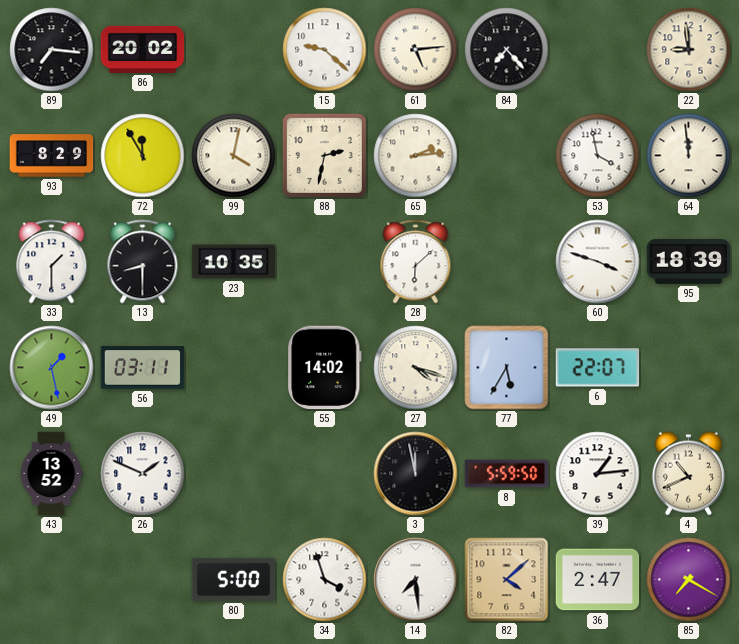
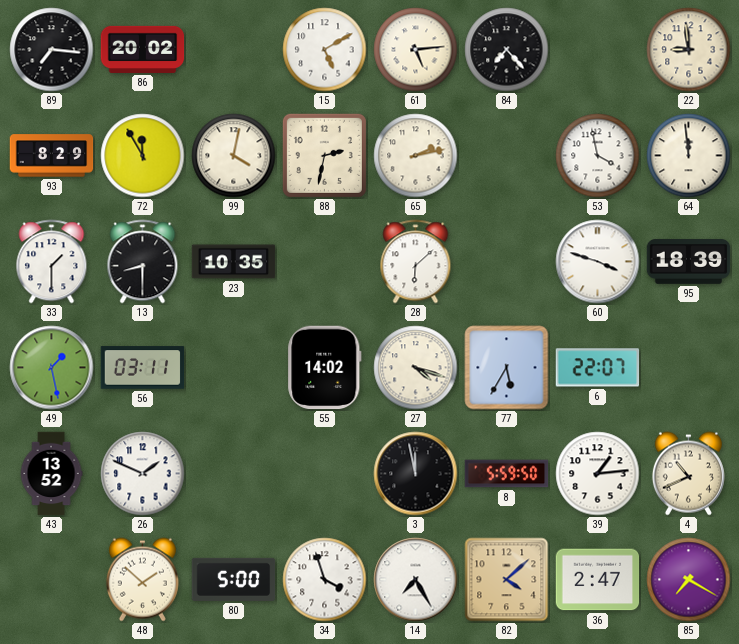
15: 9:22 -> 5:10
65: 2:14 -> 2:13
48: none -> 1:52
14: 7:29 -> 7:25
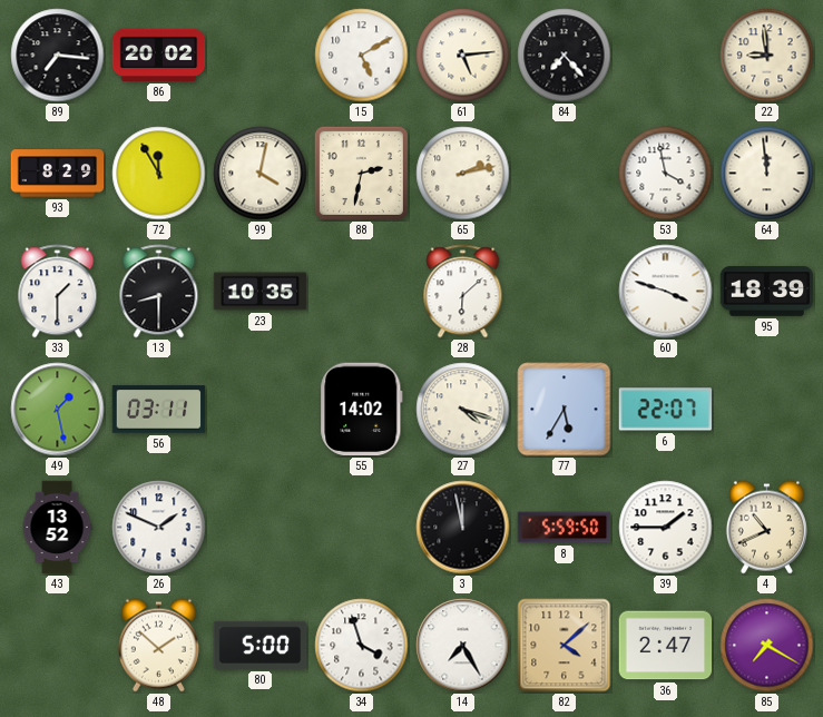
39: 1:14 -> 1:45
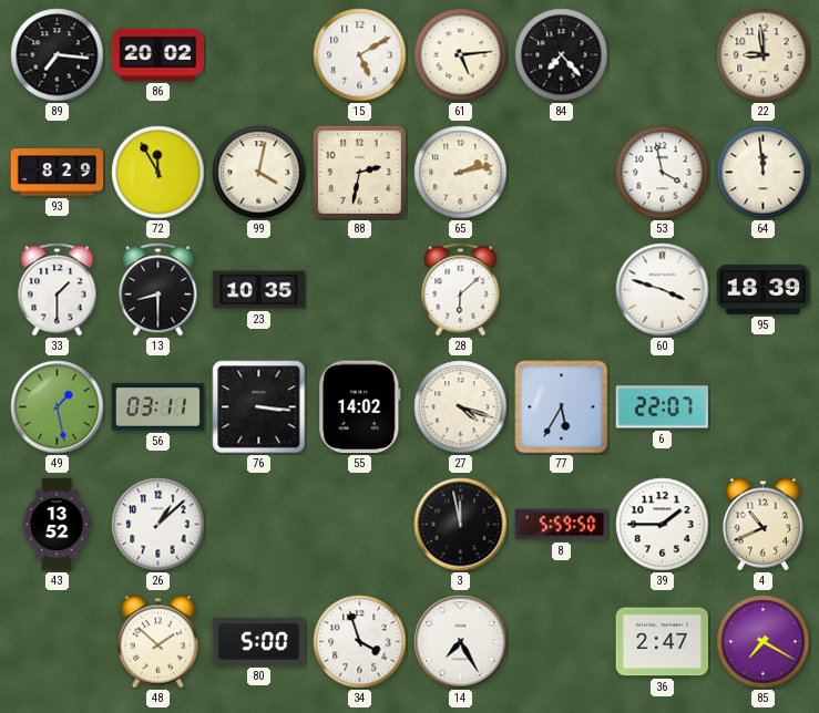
76: none -> 3:16
26: 1:49 -> 1:08
82: 4:08 -> none
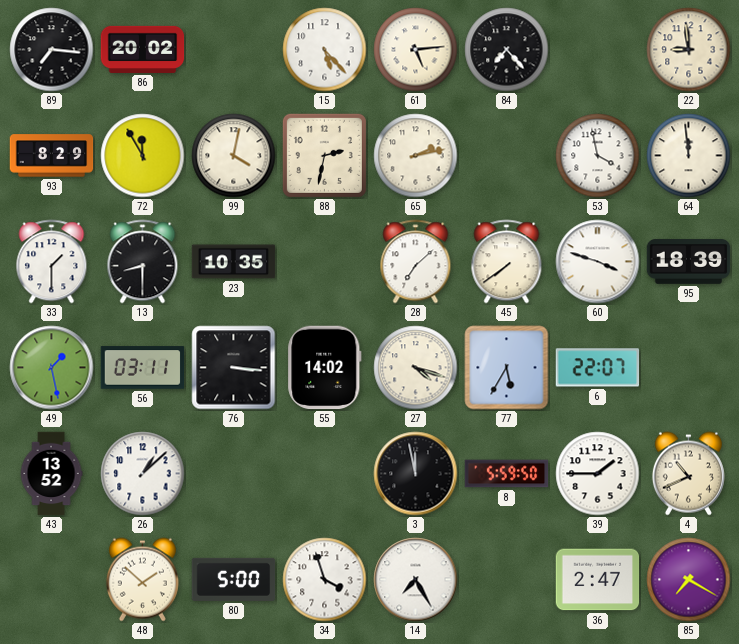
15: 5:10 -> 5:23
28: 6:08 -> 7:08
45: none -> 7:39
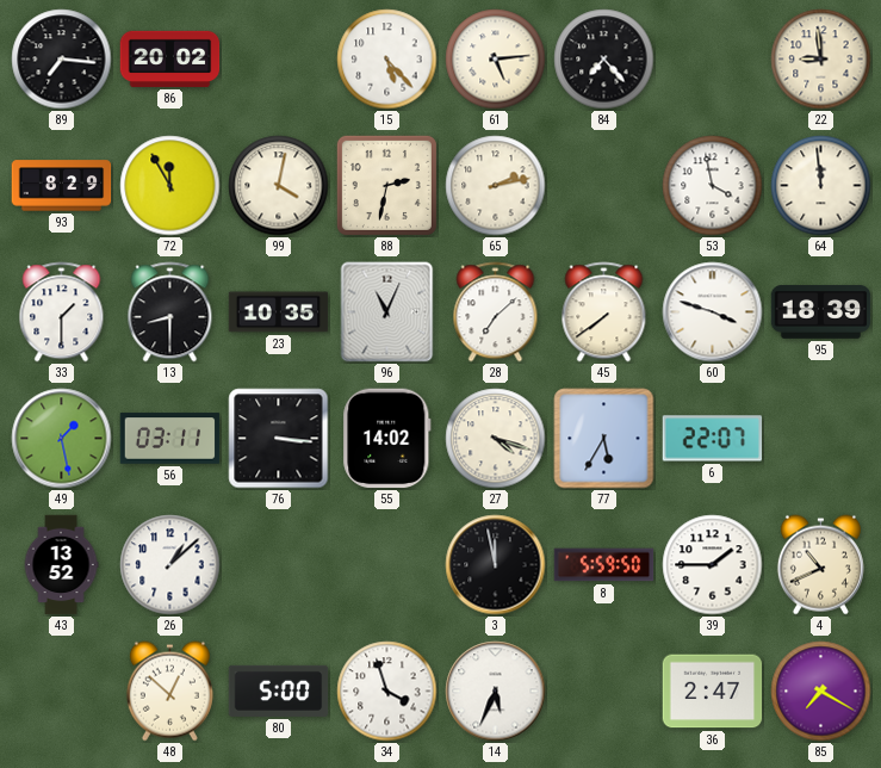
96: none -> 11:04
48: 1:52 -> 12:52
14: 7:25 -> 5:34
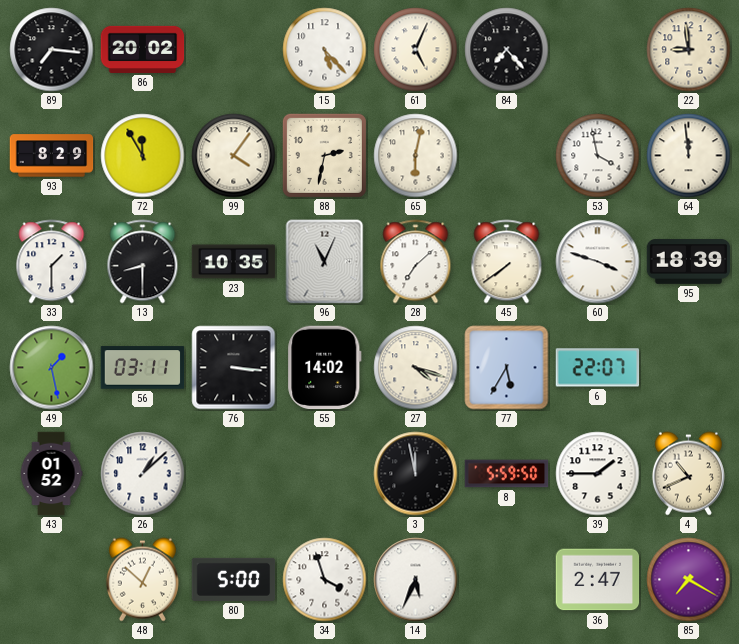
61: 5:14 -> 5:04
99: 4:02 -> 4:06
65: 2:13 -> 6:02
43: 13:52 -> 01:52
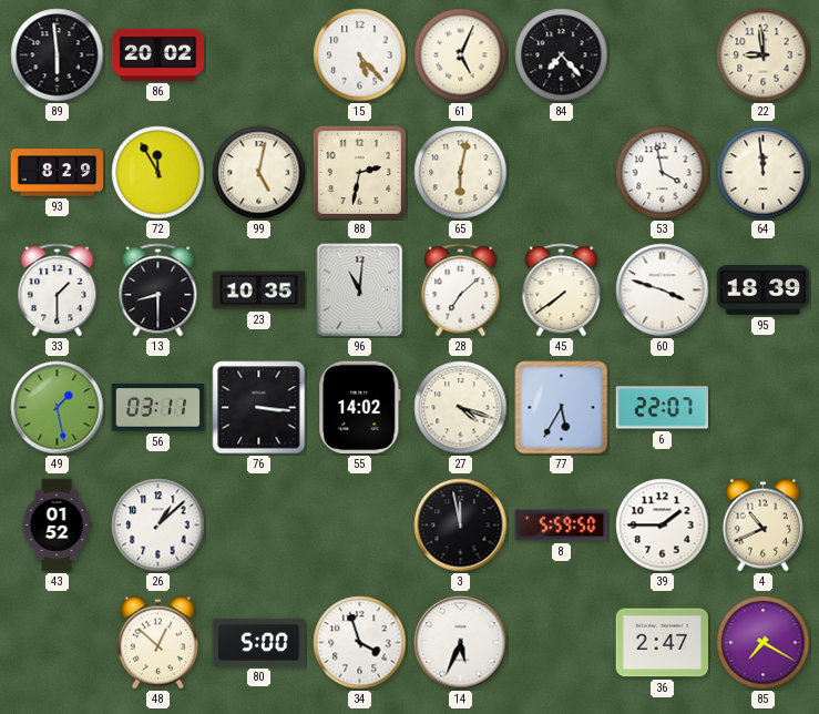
89: 7:16 -> 5:59
99: 4:06 -> 5:02
96: 11:04 -> 11:01
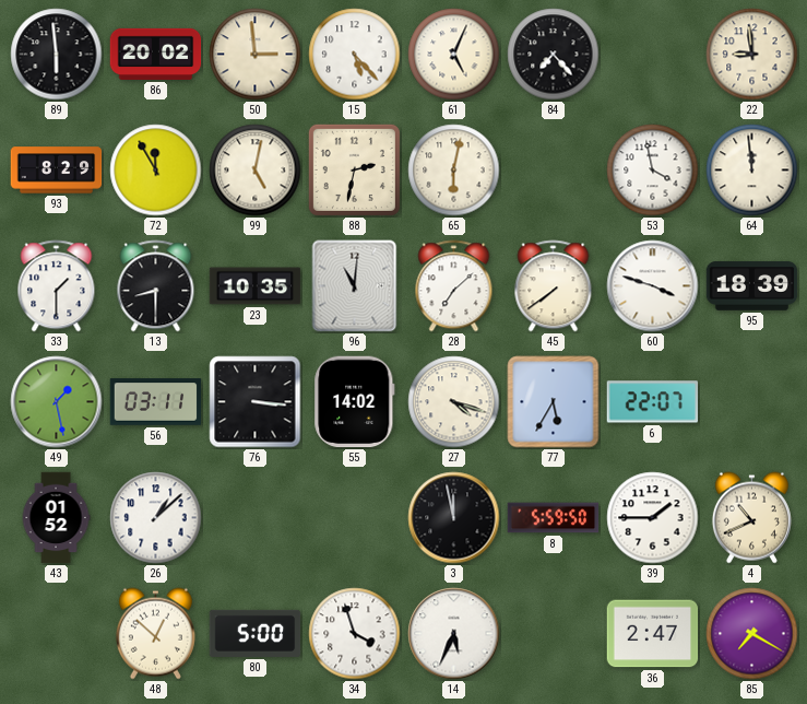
50: none -> 2:59
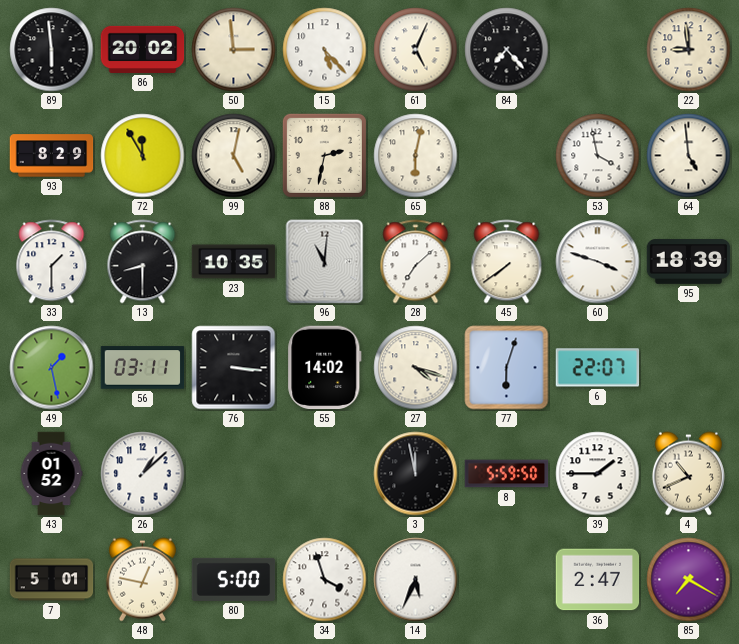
64: 11:59 -> 4:59
77: 5:35 -> 6:03
7: none -> 5:01
48: 12:52 -> 12:47
